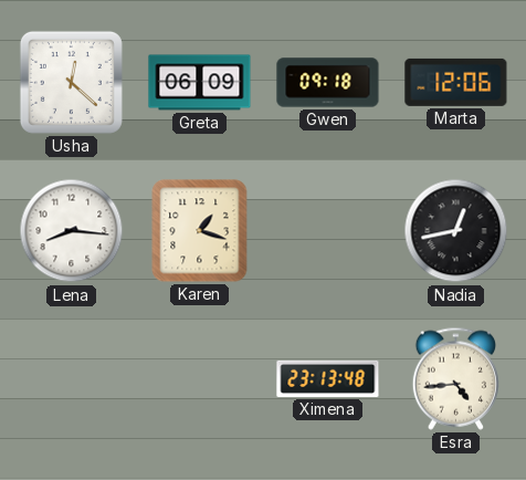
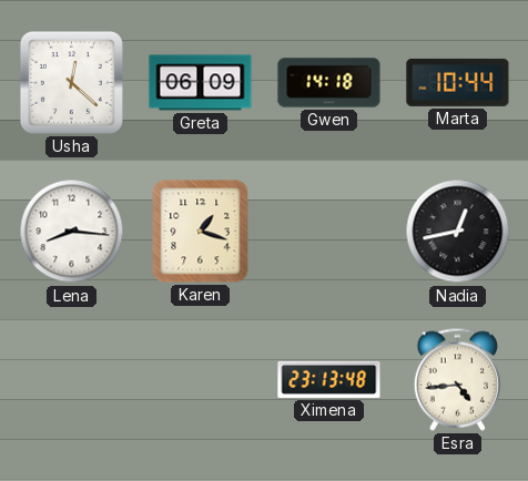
Gwen: 09:18 -> 14:18
Marta: 12:06 -> 10:44
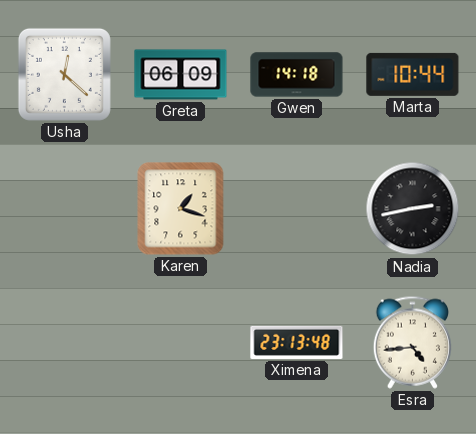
Lena: 8:16 -> none
Nadia: 12:43 -> 2:43
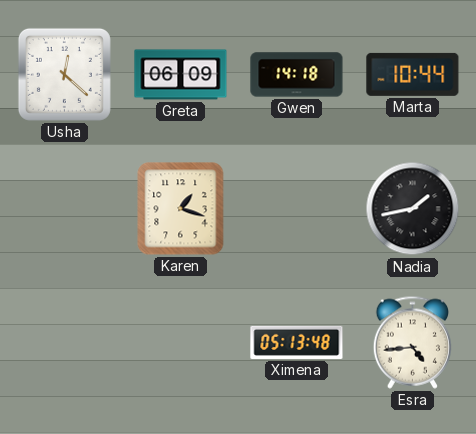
Nadia: 2:43 -> 1:43
Ximena: 23:13 -> 05:13
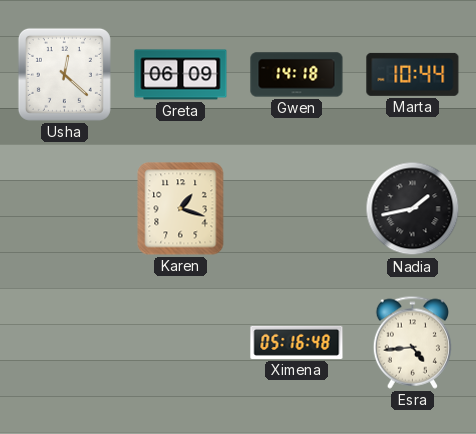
Ximena: 05:13 -> 05:16
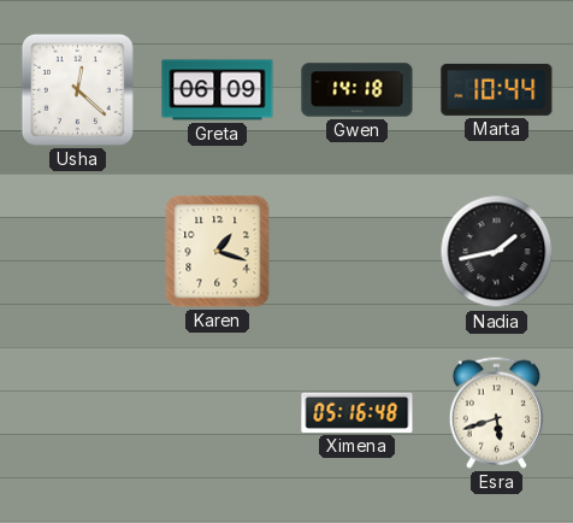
Esra: 4:44 -> 5:42
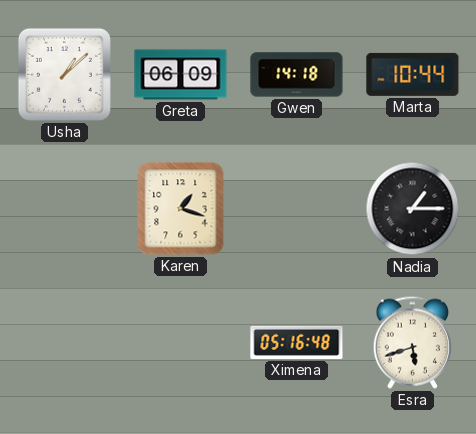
Usha: 12:22 -> 1:08
Nadia: 1:43 -> 1:15
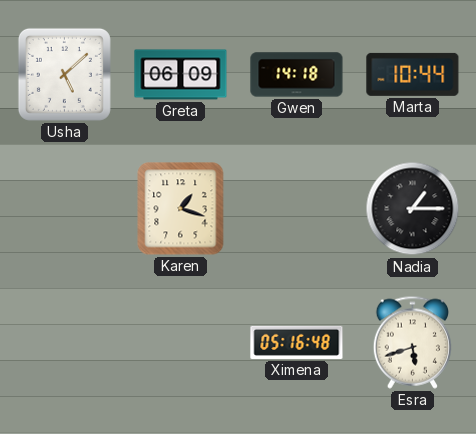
Usha: 1:08 -> 5:08
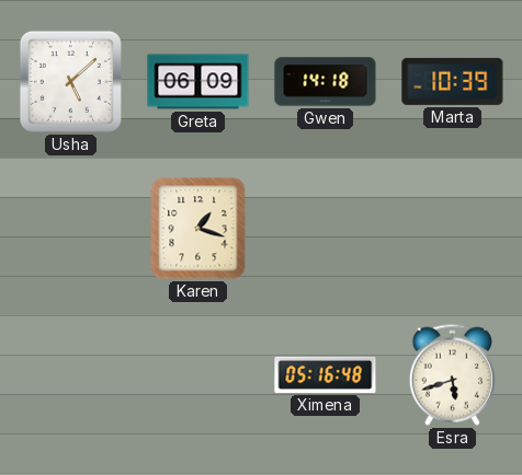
Marta: 10:44 -> 10:39
Nadia: 1:15 -> none
